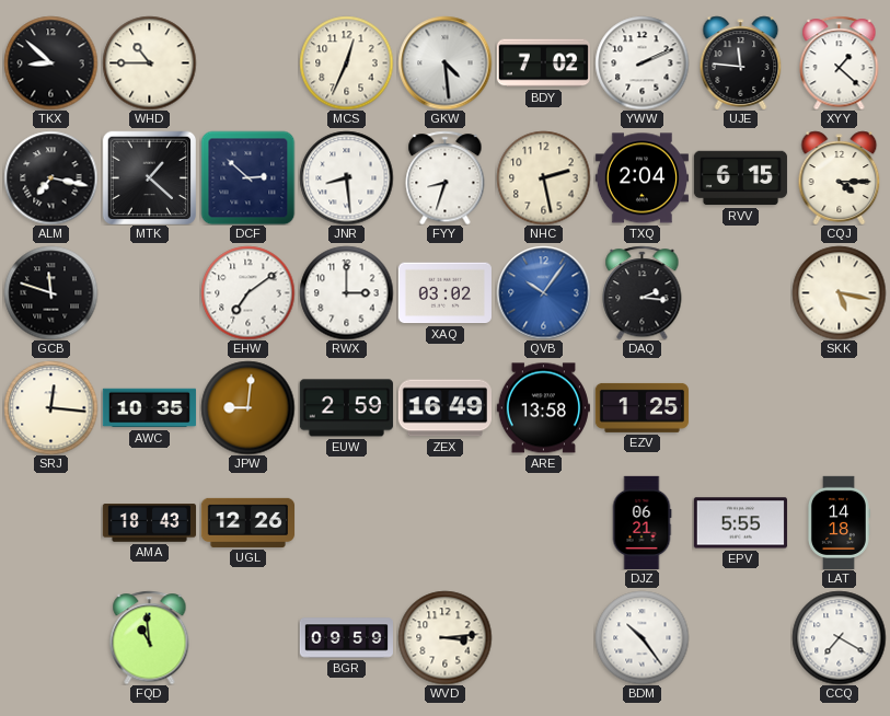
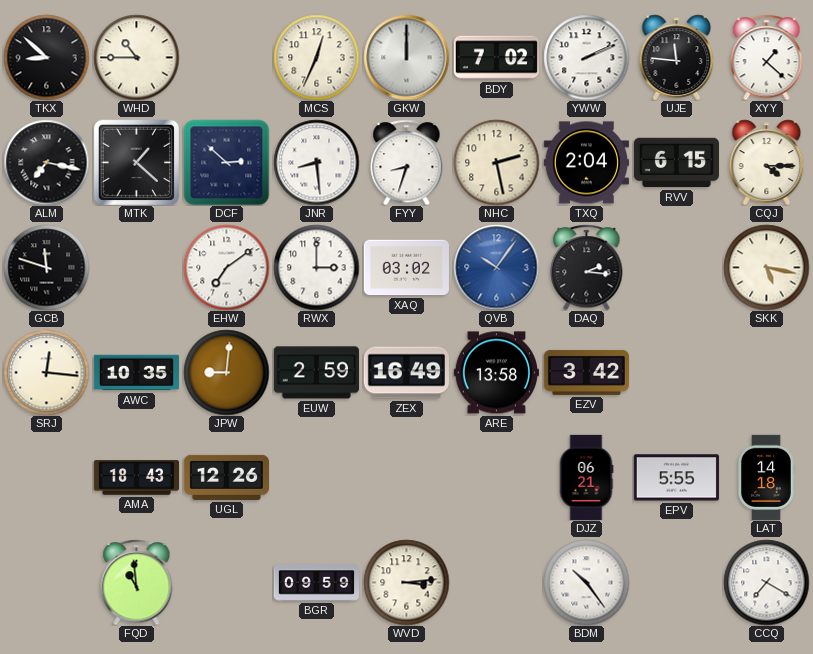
GKW: 4:29 -> 12:00
EZV: 1:25 -> 3:42
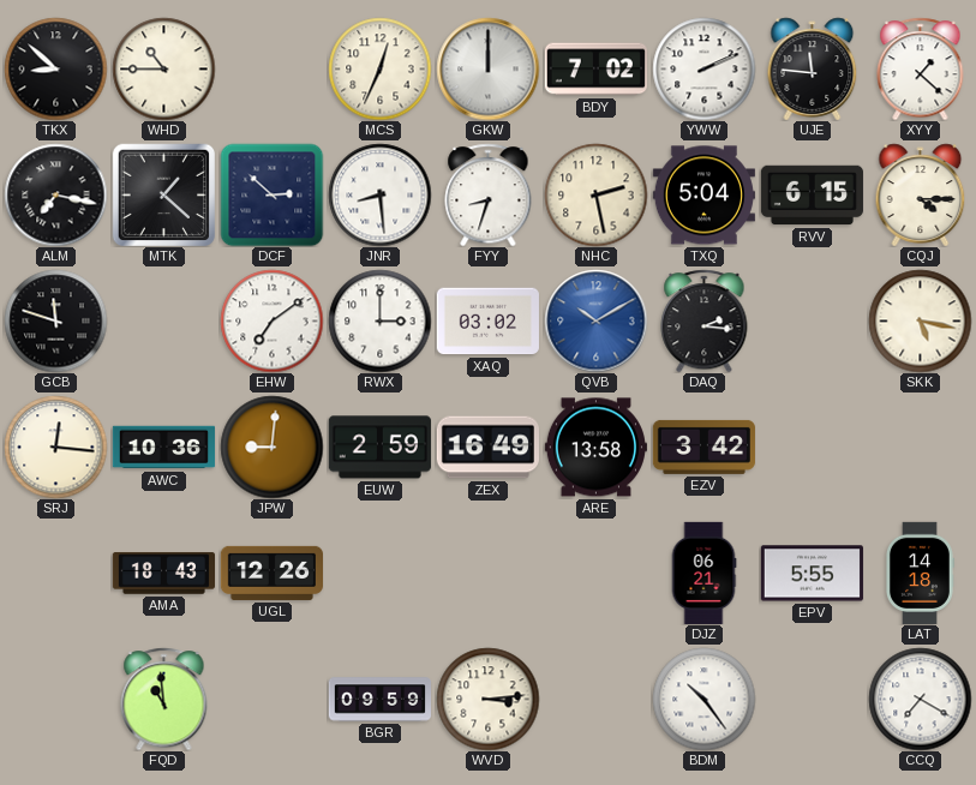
TXQ: 2:04 -> 5:04
QVB: 10:06 -> 10:10
AWC: 10:35 -> 10:36
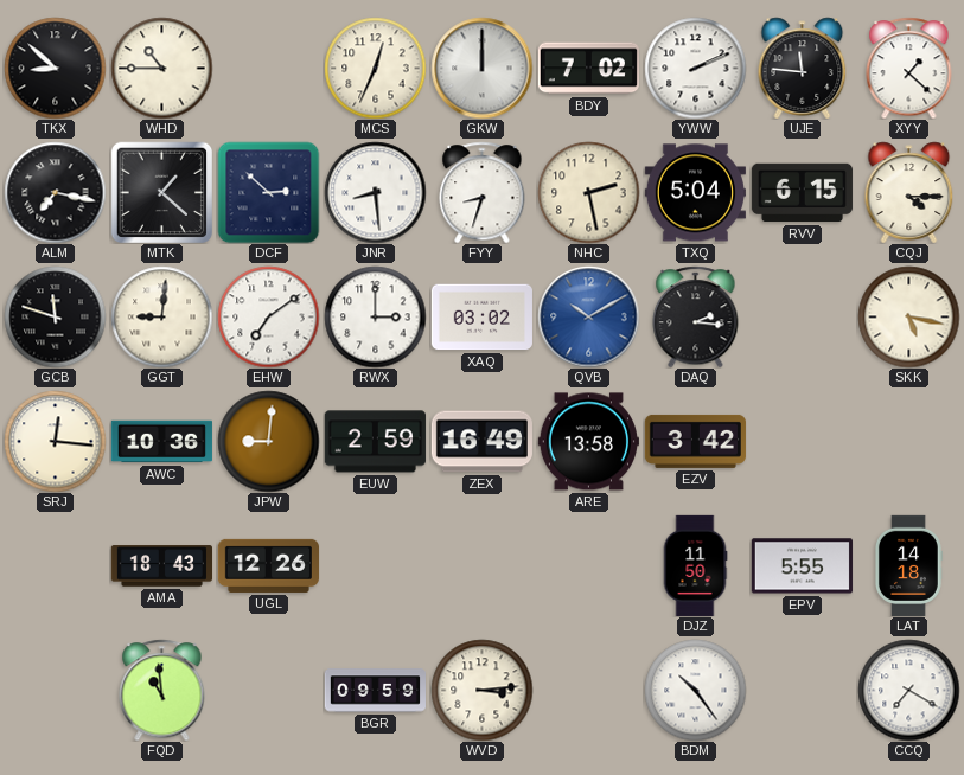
GGT: none -> 9:01
DJZ: 06:21 -> 11:50
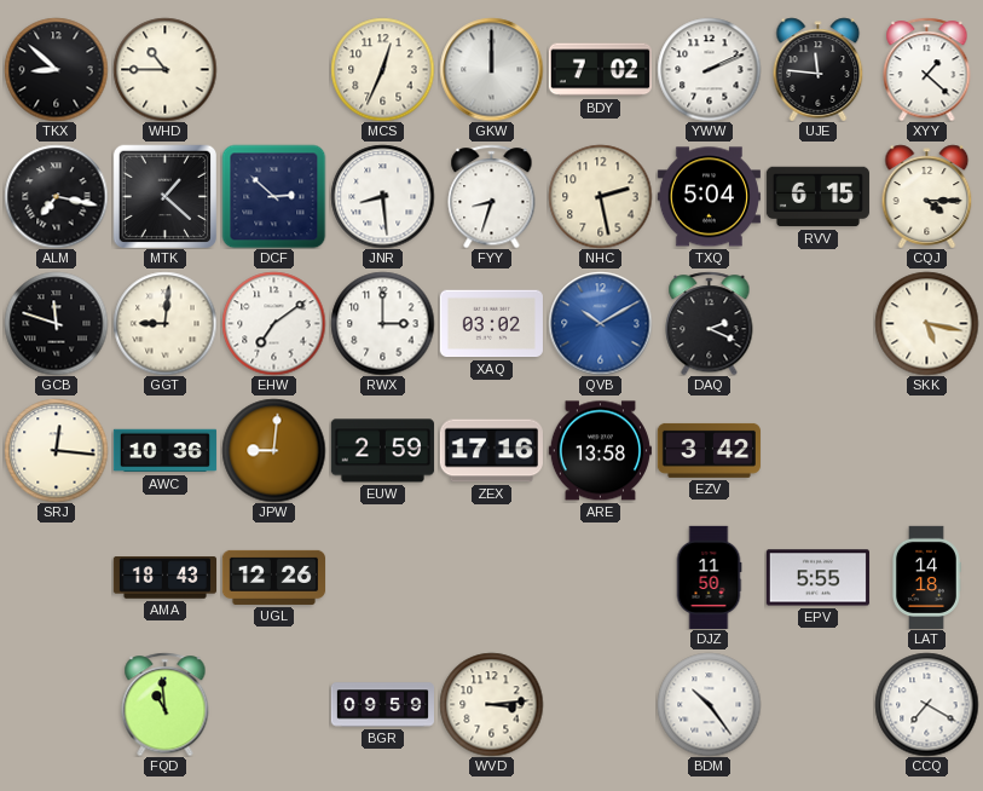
DAQ: 2:16 -> 2:19
ZEX: 16:49 -> 17:16
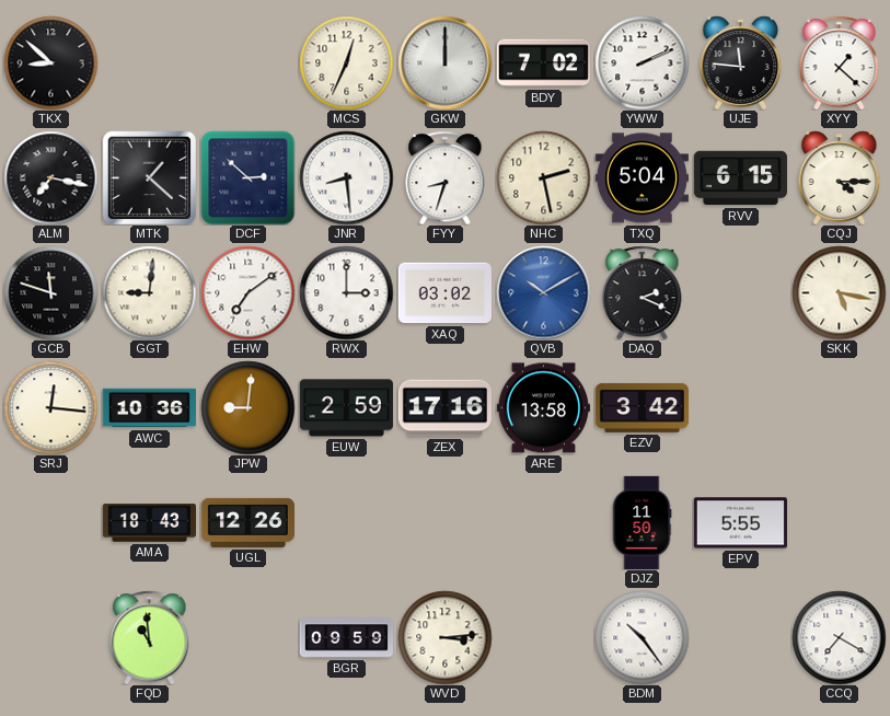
WHD: 10:45 -> none
LAT: 14:18 -> none
